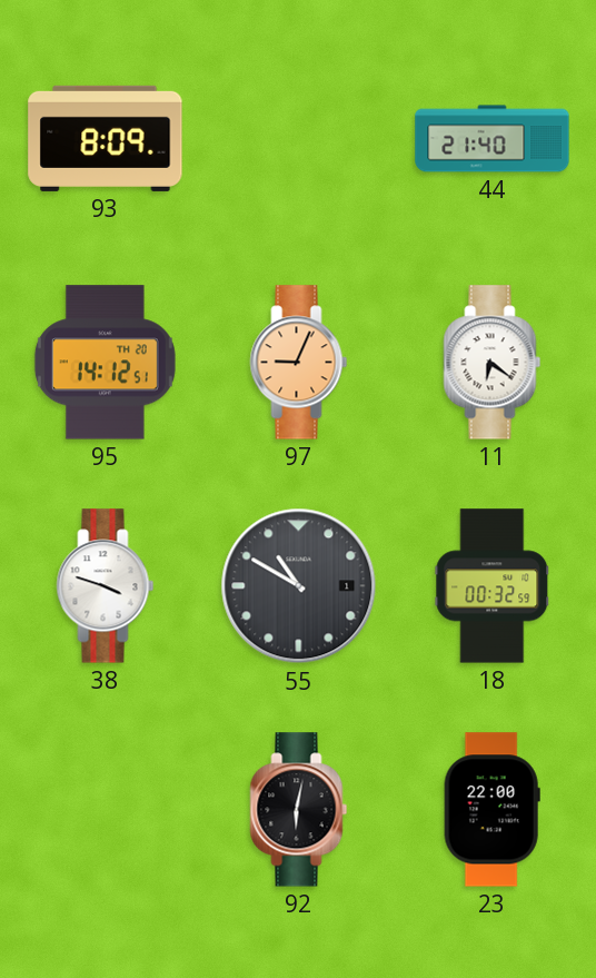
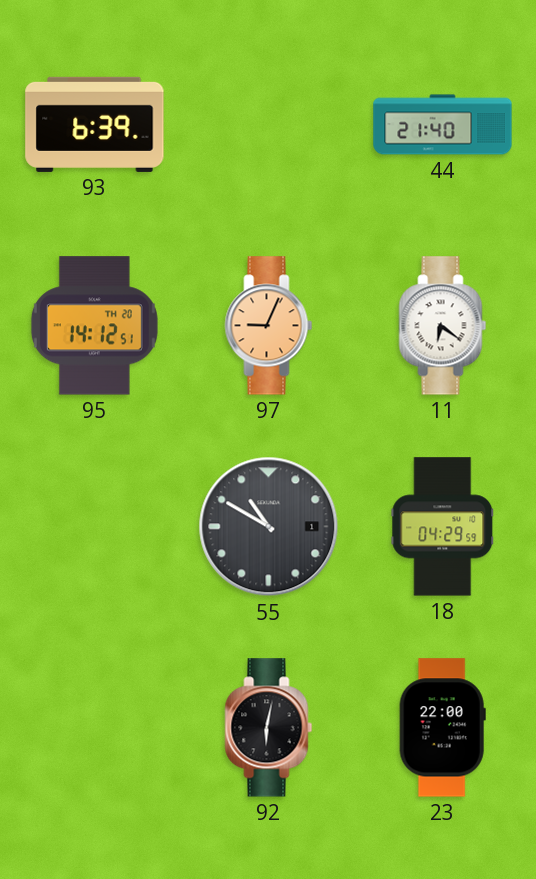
93: 8:09 -> 6:39
38: 3:48 -> none
18: 00:32 -> 04:29
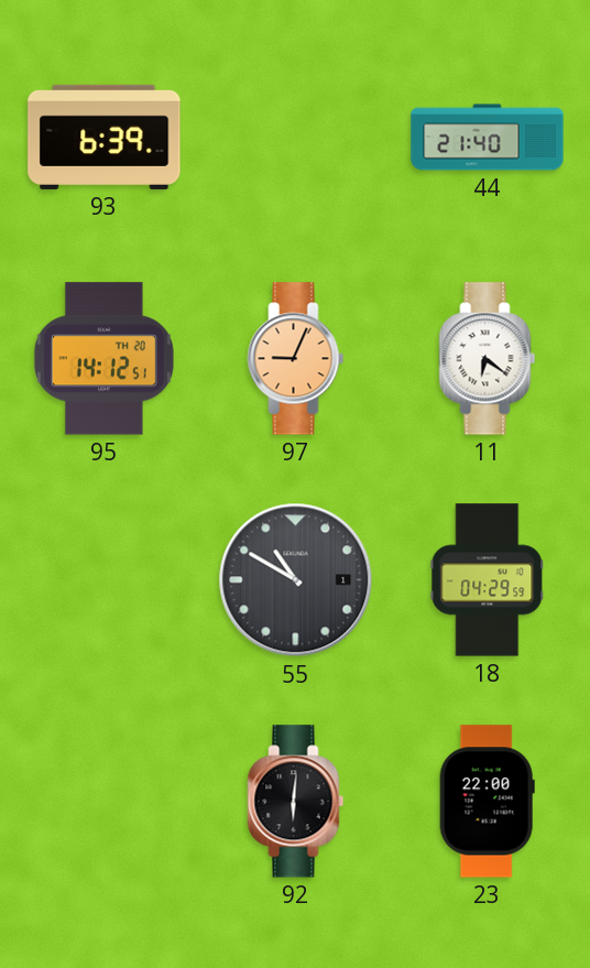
92: 6:02 -> 6:01
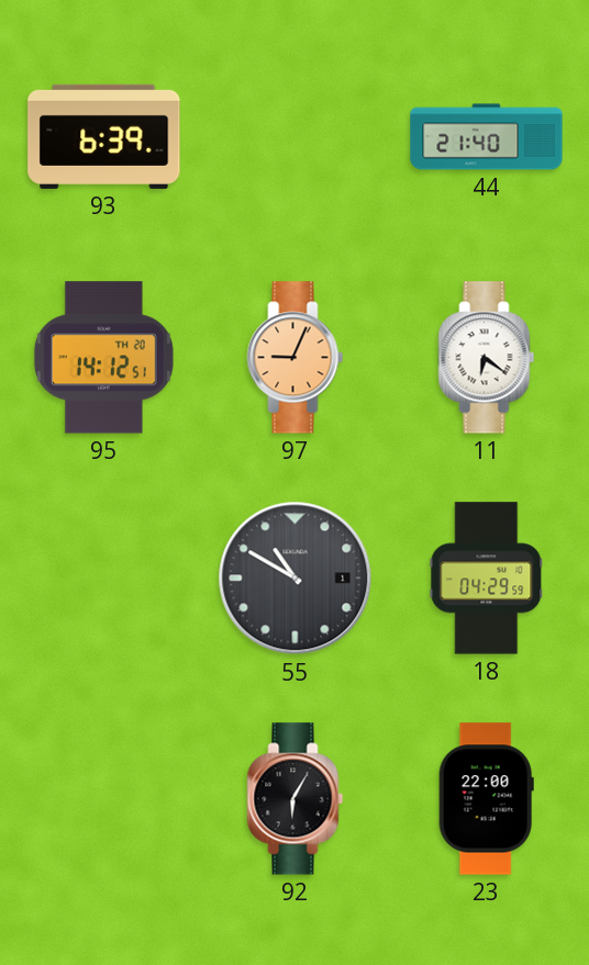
92: 6:01 -> 6:05
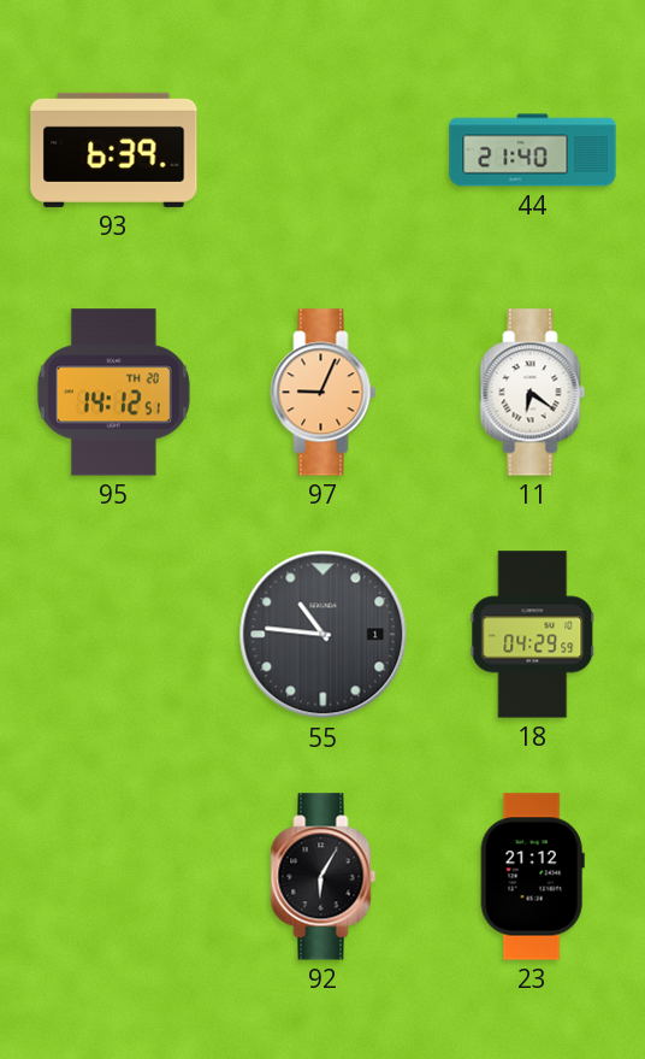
55: 10:50 -> 10:46
23: 22:00 -> 21:12
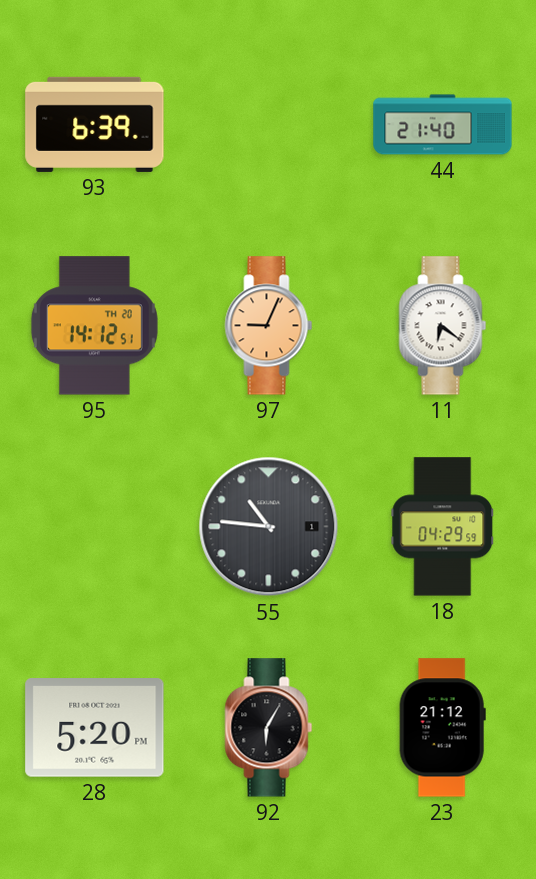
28: none -> 5:20
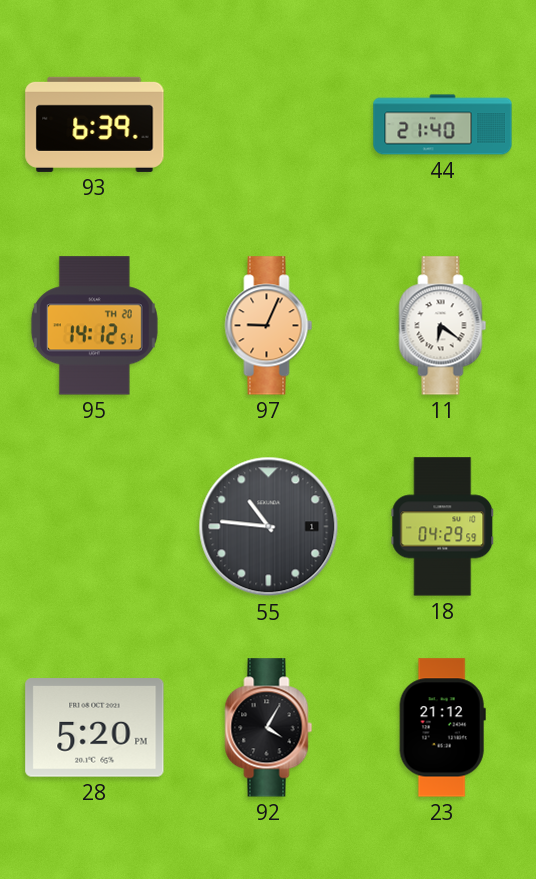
92: 6:05 -> 4:05
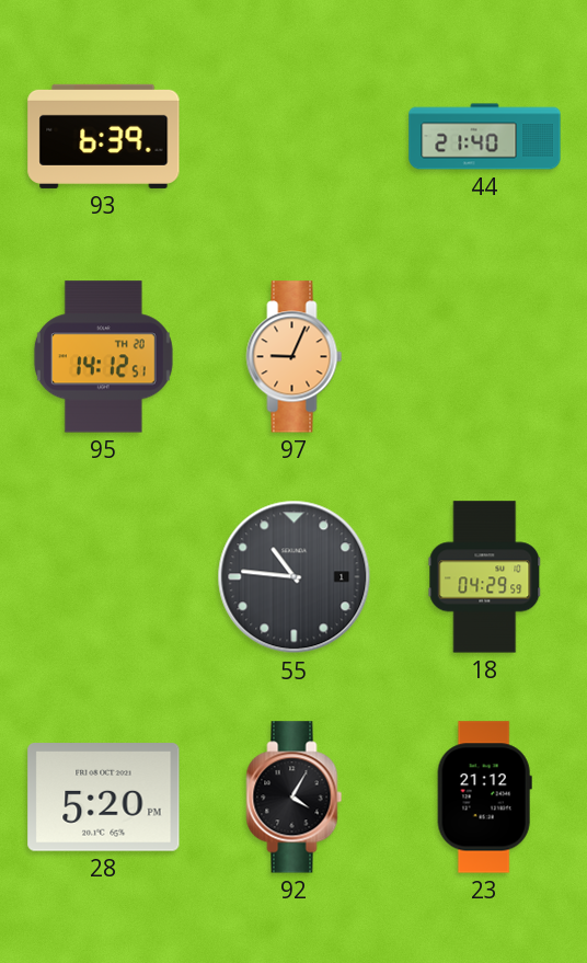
11: 6:21 -> none
